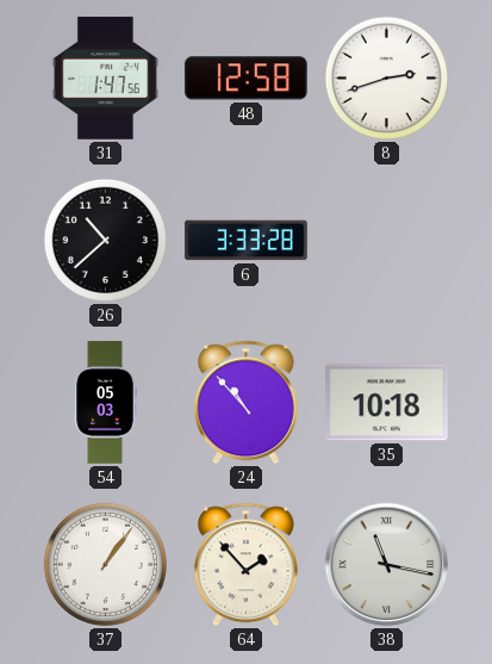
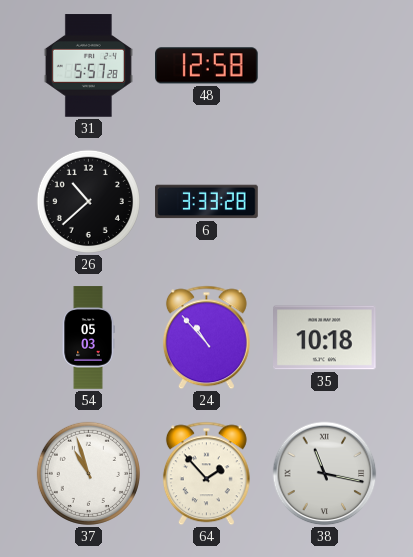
31: 1:47 -> 5:57
8: 2:42 -> none
37: 1:06 -> 10:57
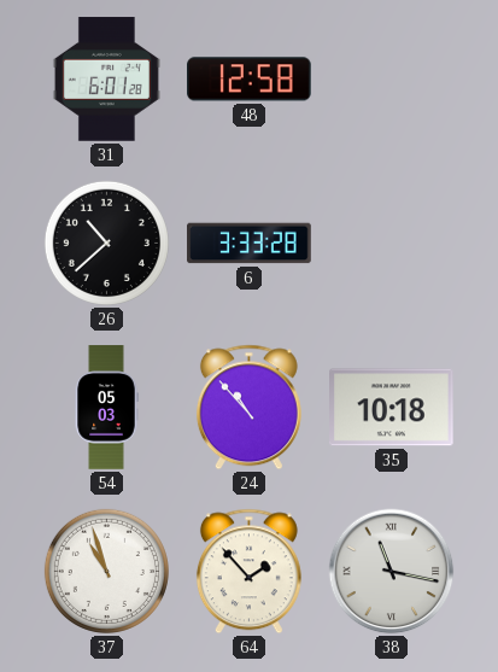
31: 5:57 -> 6:01
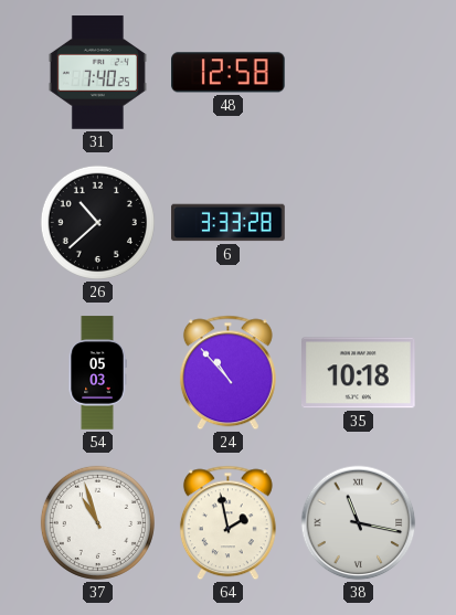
31: 6:01 -> 7:40
64: 1:53 -> 1:58
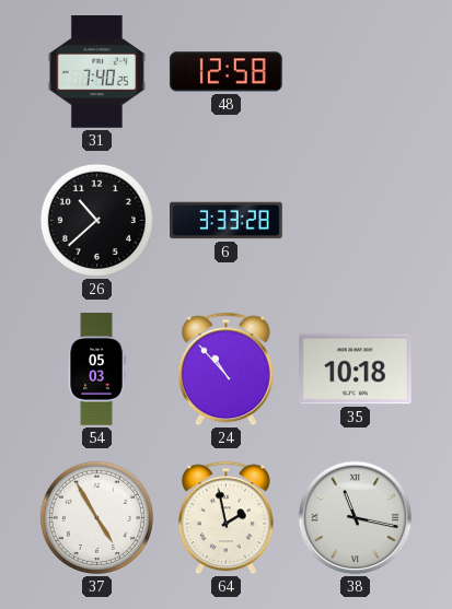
37: 10:57 -> 4:55
